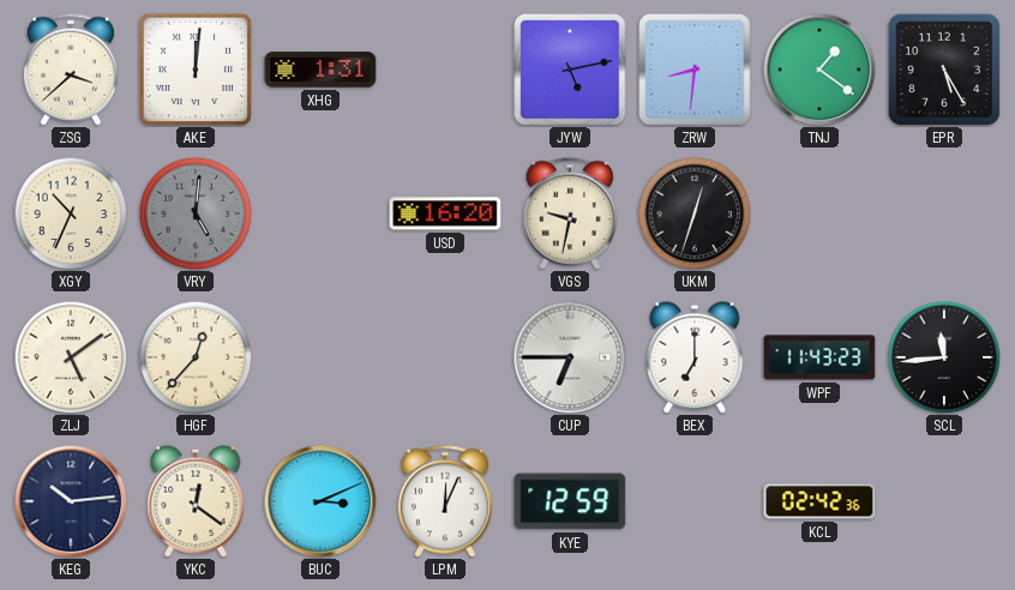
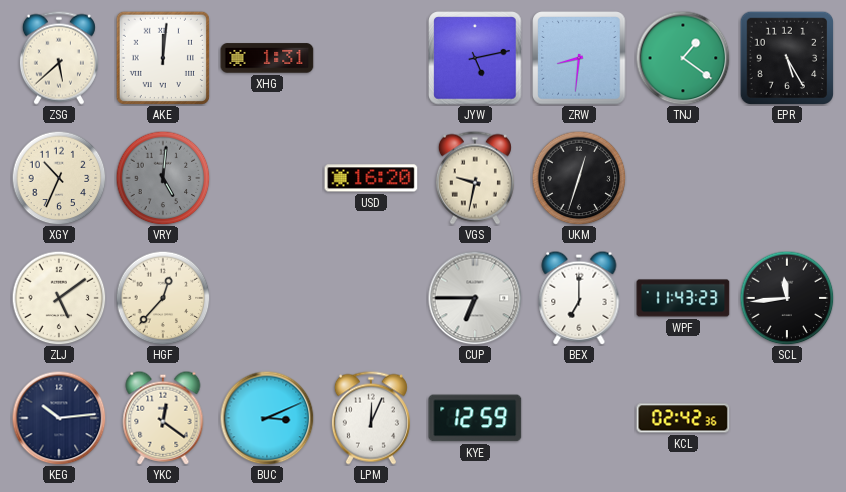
ZSG: 3:38 -> 5:38
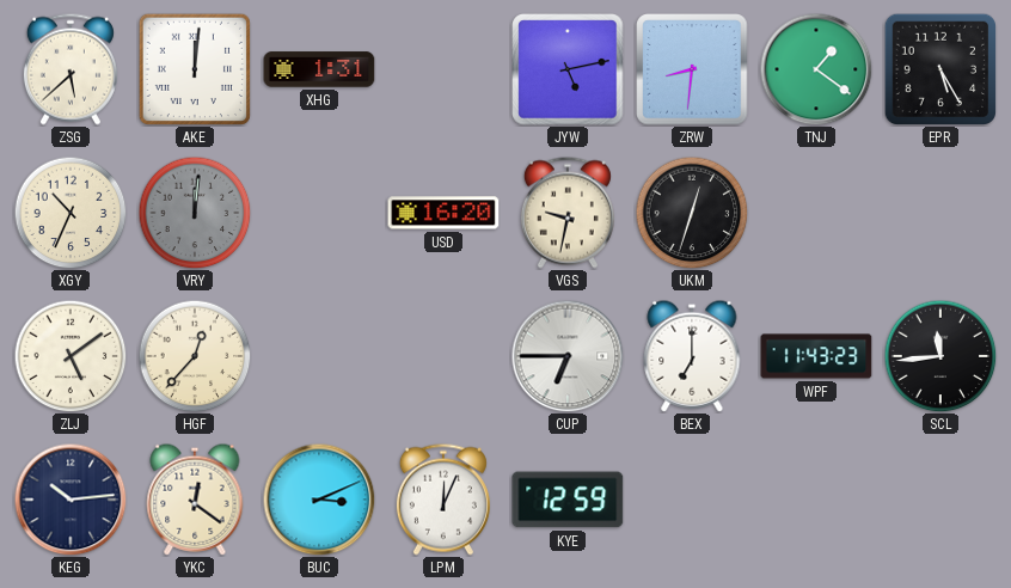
VRY: 5:01 -> 12:01
KCL: 02:42 -> none
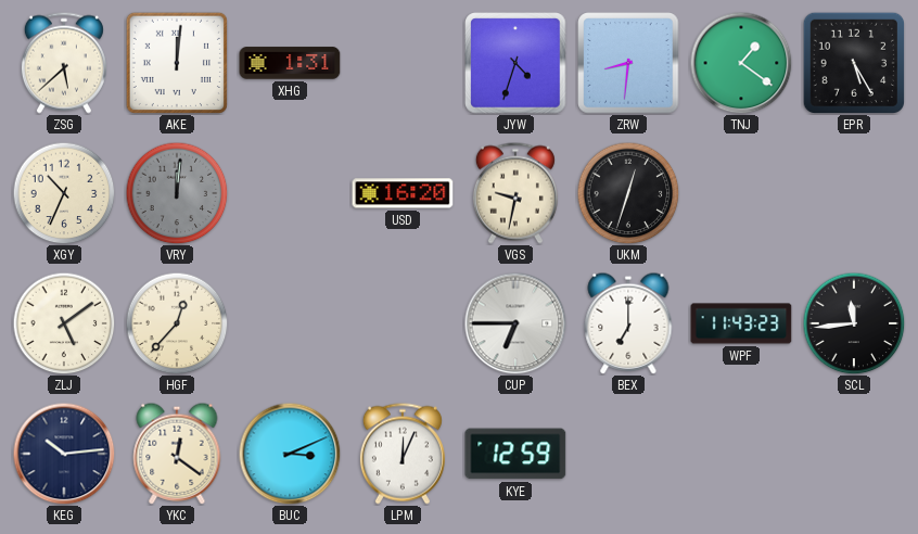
JYW: 5:13 -> 4:33
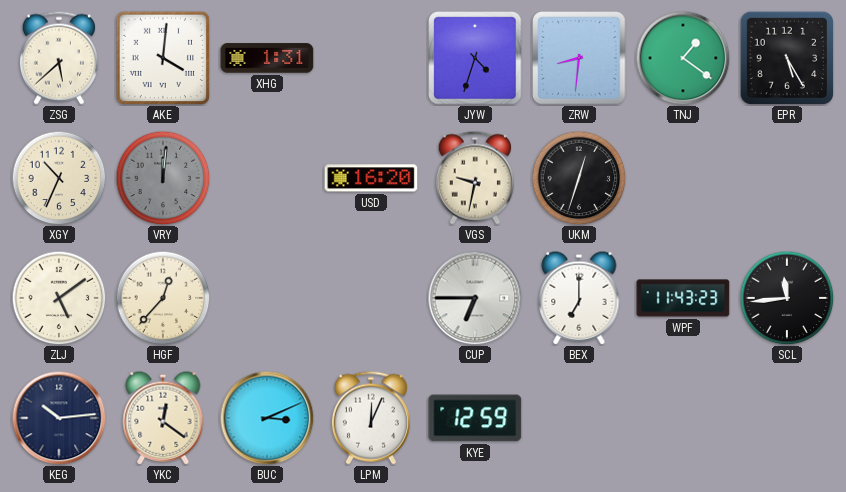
AKE: 12:01 -> 4:01
